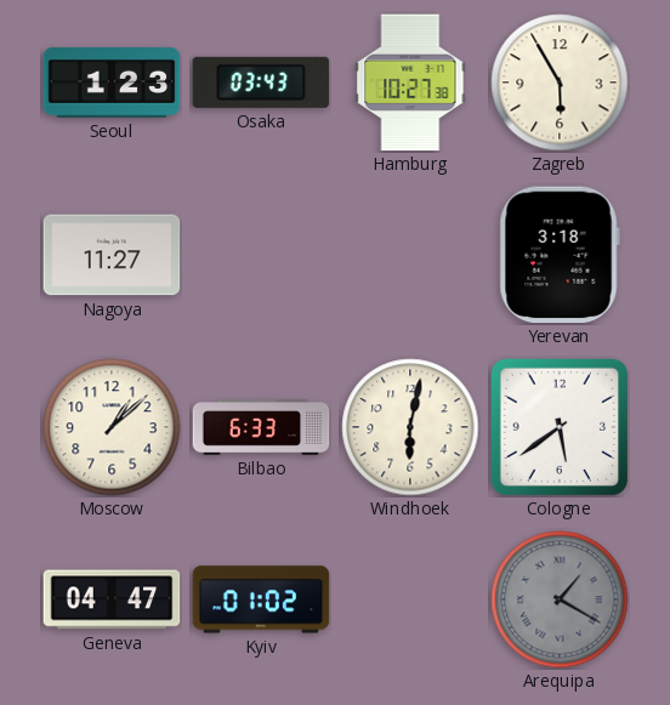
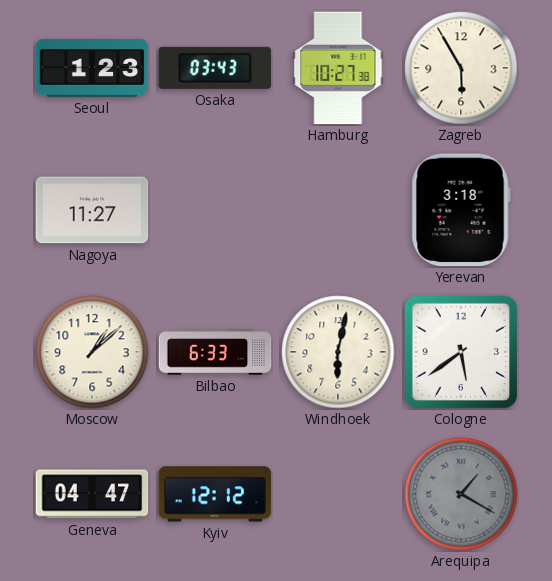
Kyiv: 01:02 -> 12:12
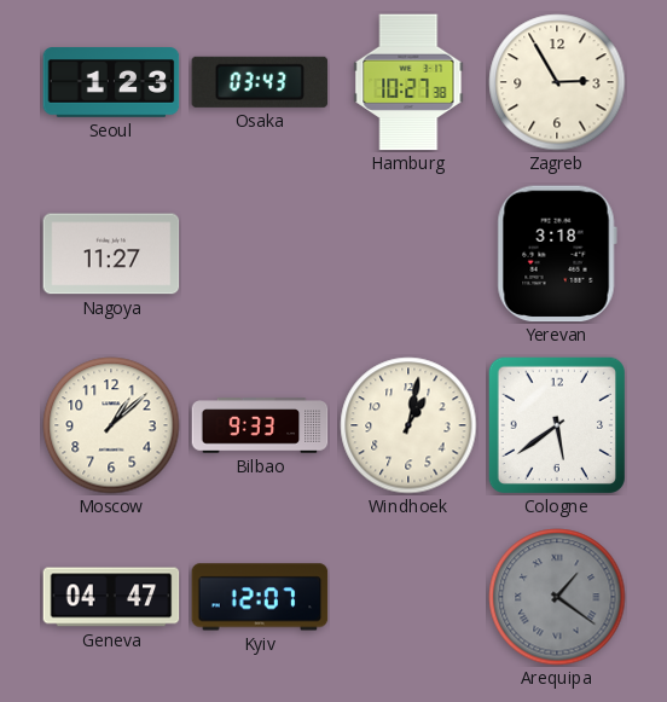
Zagreb: 5:55 -> 2:55
Bilbao: 6:33 -> 9:33
Windhoek: 6:02 -> 1:02
Kyiv: 12:12 -> 12:07
Arequipa: 1:20 -> 1:21
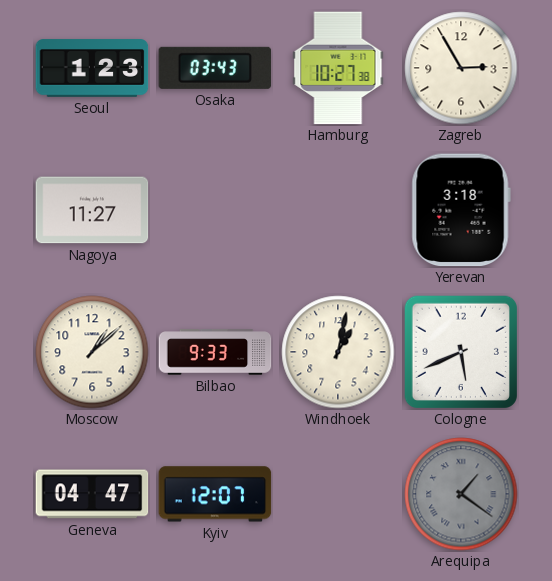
Cologne: 5:39 -> 5:41
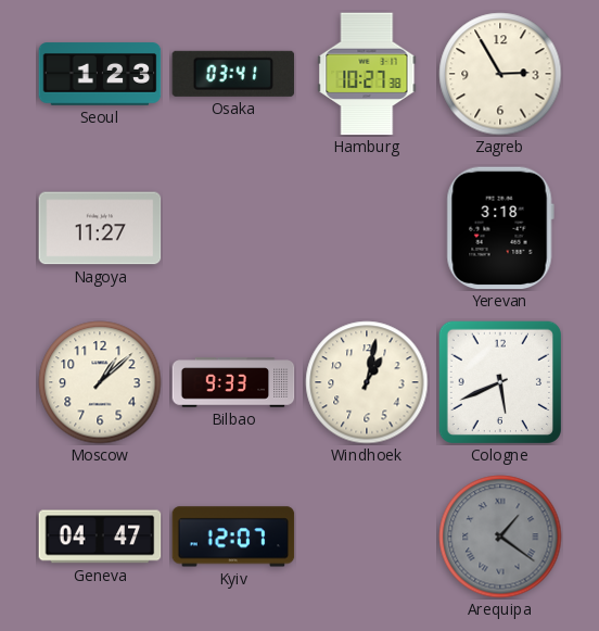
Osaka: 03:43 -> 03:41
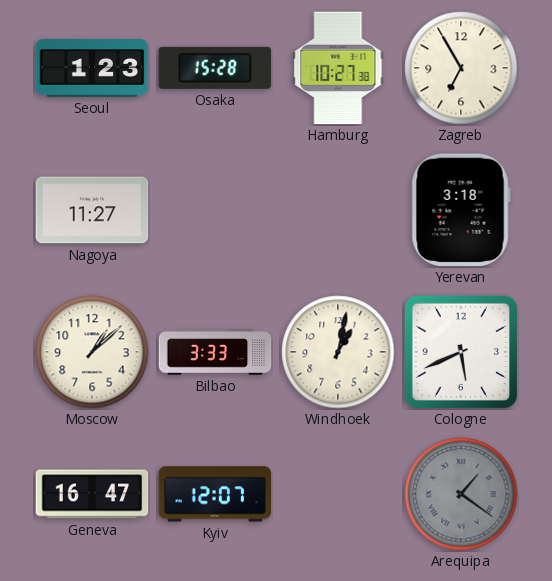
Osaka: 03:41 -> 15:28
Zagreb: 2:55 -> 6:55
Bilbao: 9:33 -> 3:33
Geneva: 04:47 -> 16:47
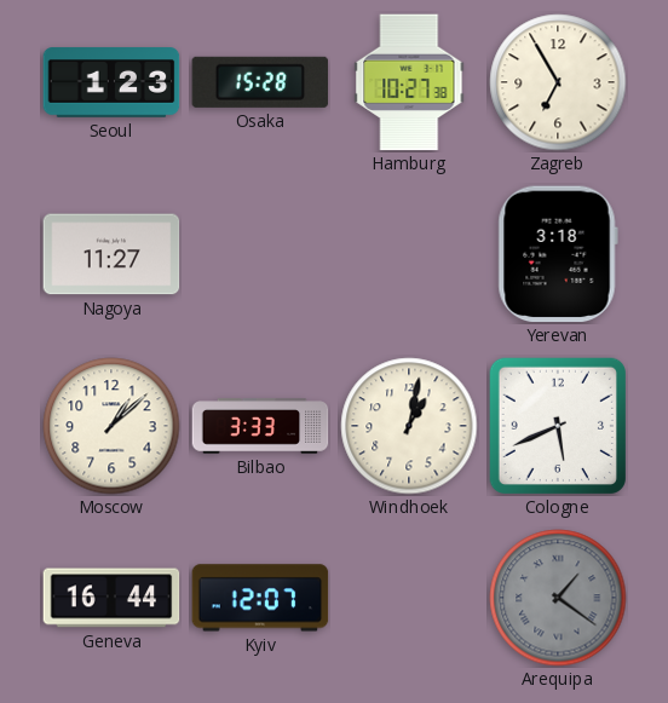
Geneva: 16:47 -> 16:44
